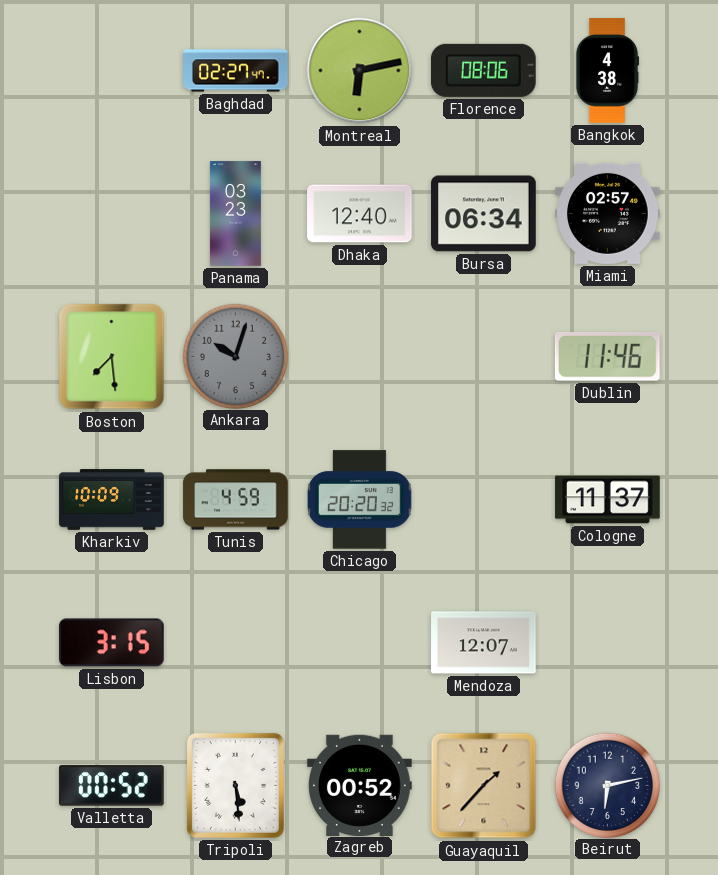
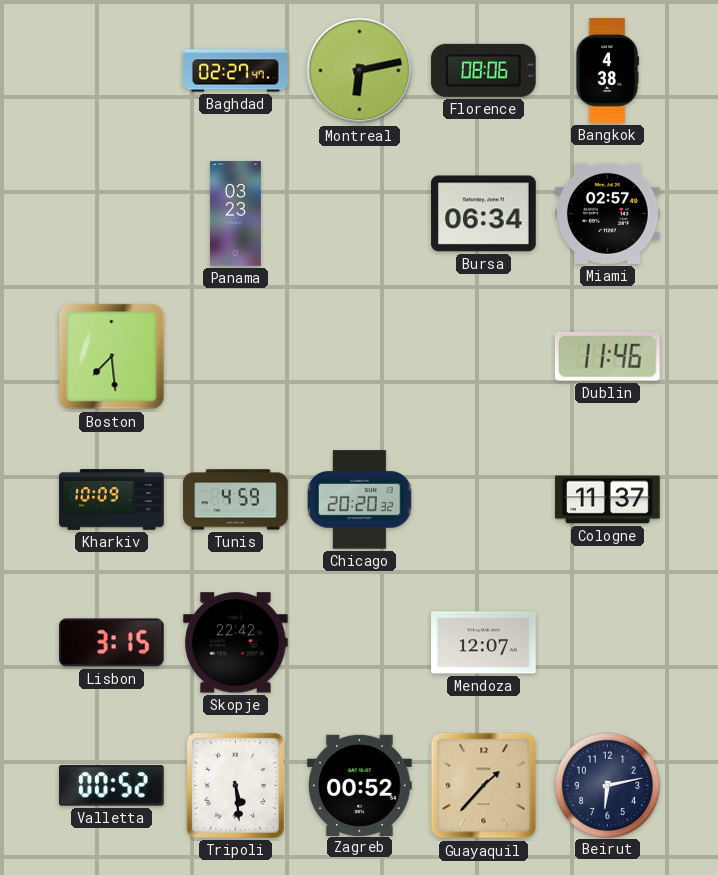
Dhaka: 12:40 -> none
Ankara: 10:03 -> none
Skopje: none -> 22:42
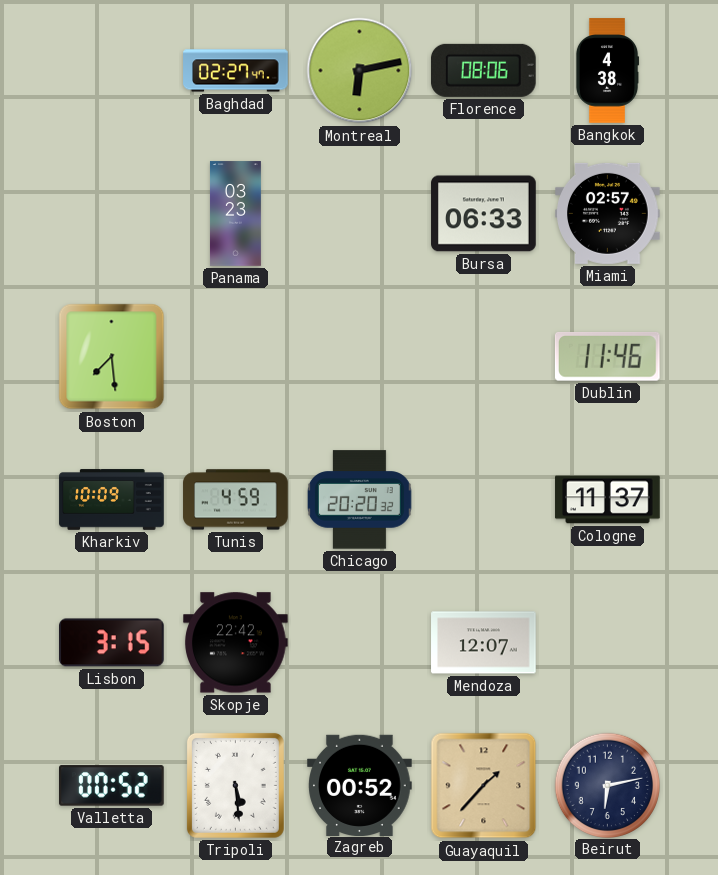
Bursa: 06:34 -> 06:33
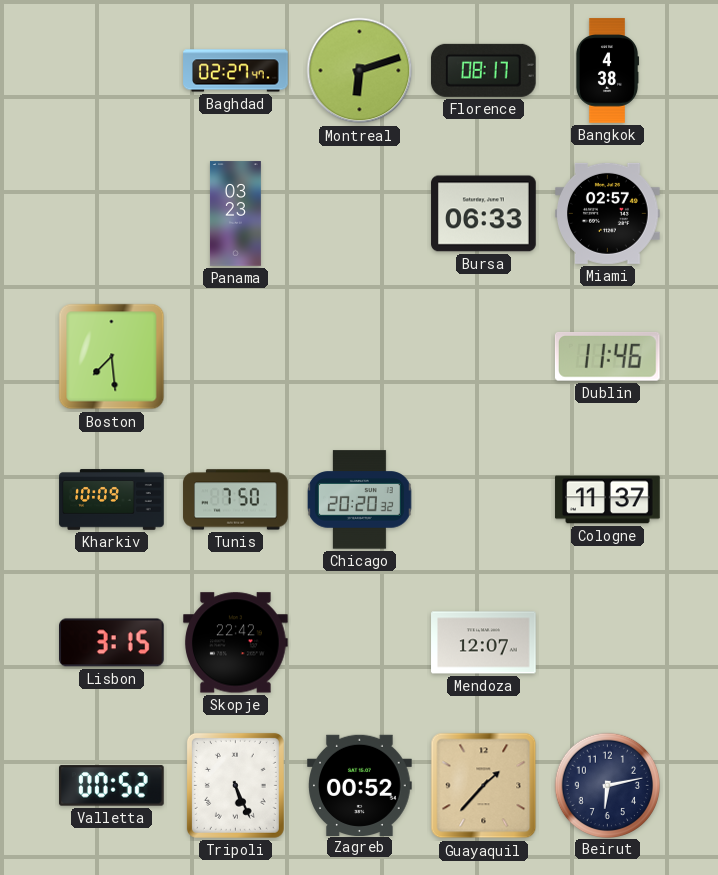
Montreal: 6:13 -> 6:12
Florence: 08:06 -> 08:17
Tunis: 4:59 -> 7:50
Tripoli: 5:29 -> 5:26
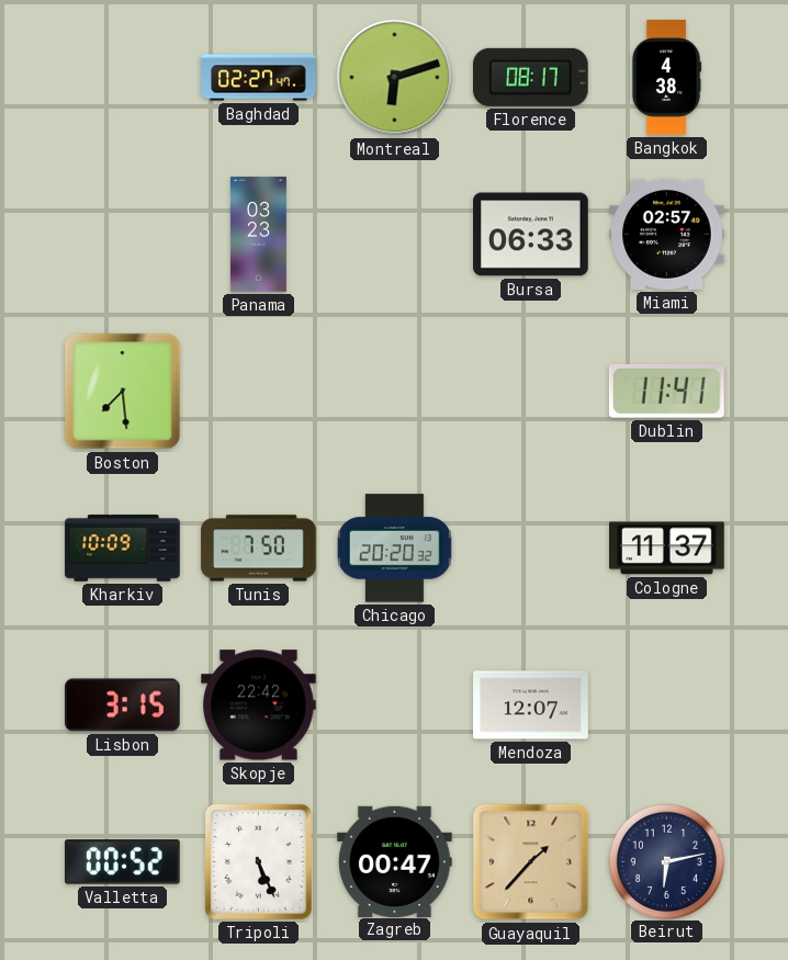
Dublin: 11:46 -> 11:41
Zagreb: 00:52 -> 00:47
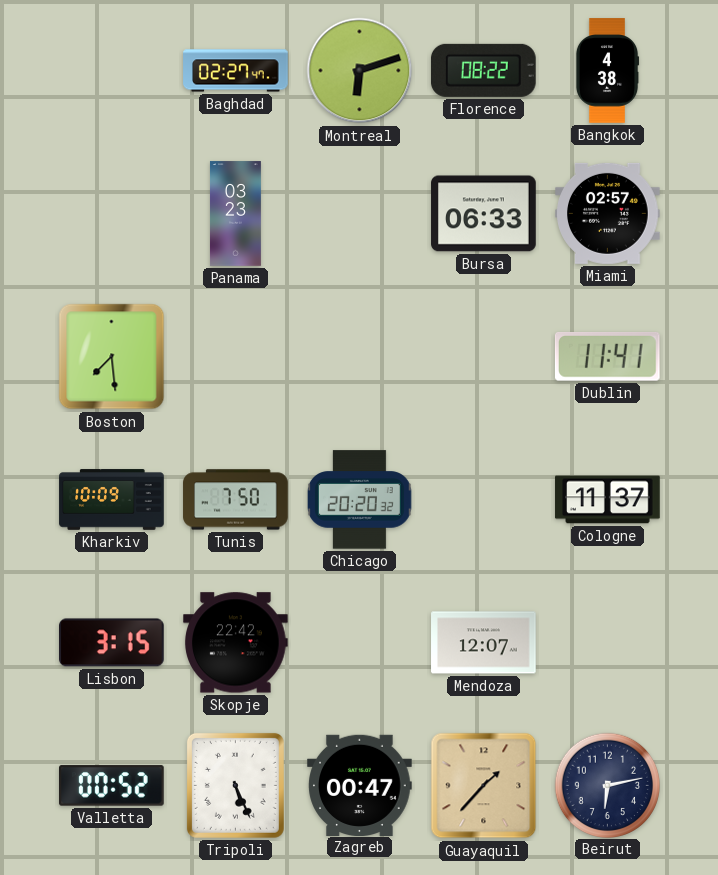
Florence: 08:17 -> 08:22
